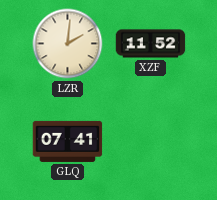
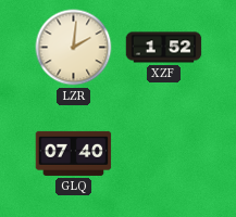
XZF: 11:52 -> 1:52
GLQ: 07:41 -> 07:40
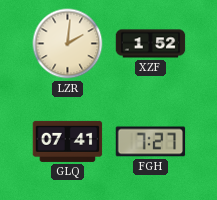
GLQ: 07:40 -> 07:41
FGH: none -> 7:27
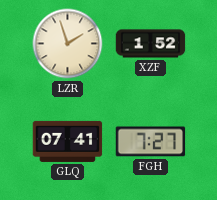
LZR: 2:01 -> 1:57
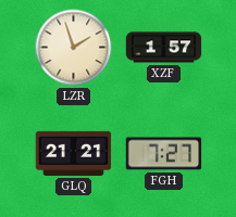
XZF: 1:52 -> 1:57
GLQ: 07:41 -> 21:21
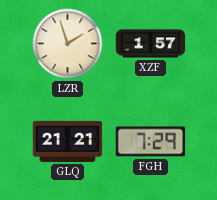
FGH: 7:27 -> 7:29
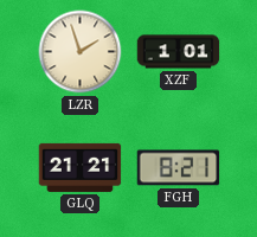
XZF: 1:57 -> 1:01
FGH: 7:29 -> 8:21
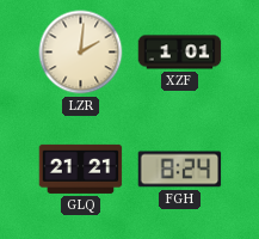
LZR: 1:57 -> 2:01
FGH: 8:21 -> 8:24
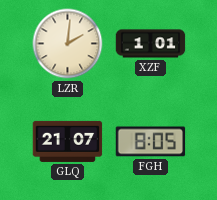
GLQ: 21:21 -> 21:07
FGH: 8:24 -> 8:05
